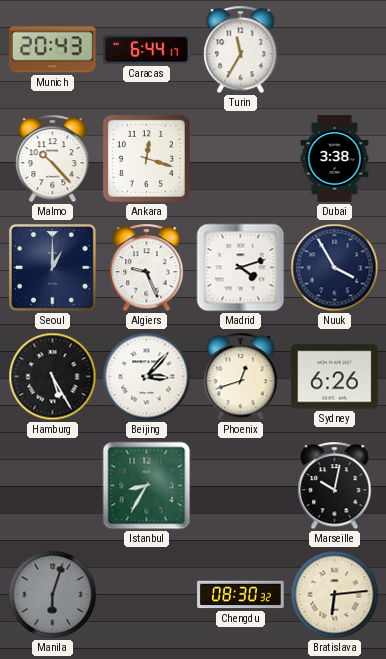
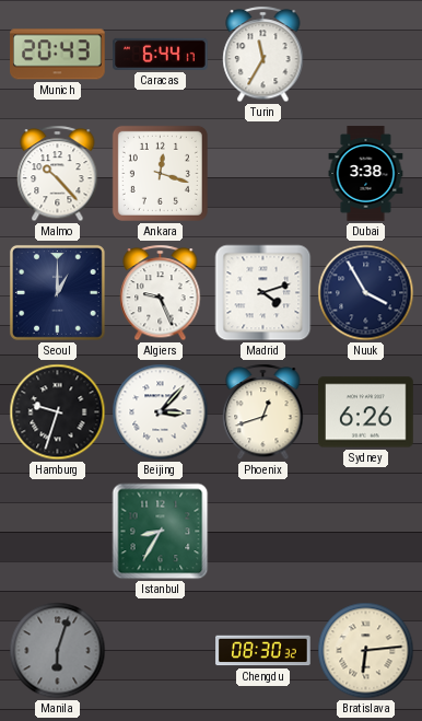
Hamburg: 5:25 -> 9:33
Marseille: 10:02 -> none
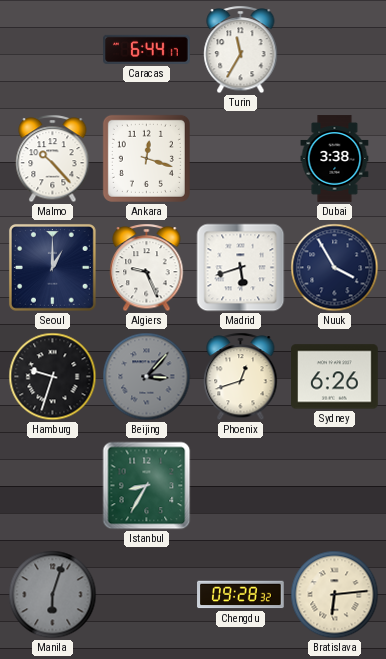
Munich: 20:43 -> none
Madrid: 4:12 -> 5:42
Beijing dial: white -> grey
Chengdu: 08:30 -> 09:28
